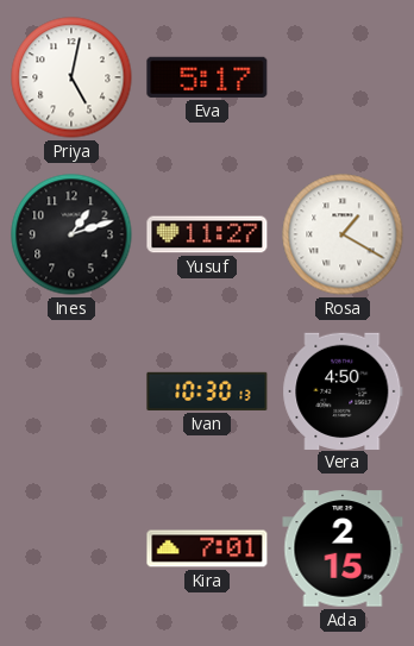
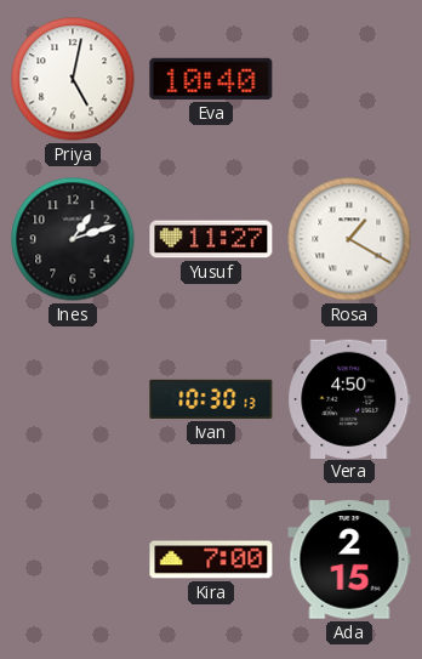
Eva: 5:17 -> 10:40
Kira: 7:01 -> 7:00
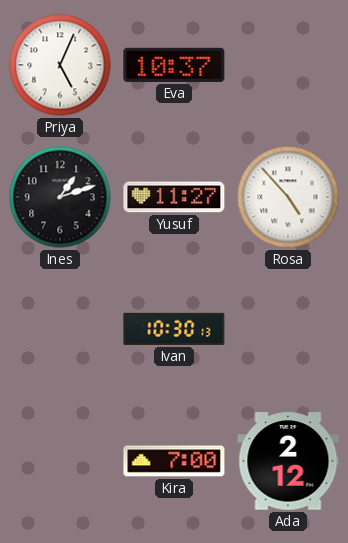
Priya: 5:02 -> 5:04
Eva: 10:40 -> 10:37
Rosa: 1:20 -> 4:53
Vera: 4:50 -> none
Ada: 2:15 -> 2:12
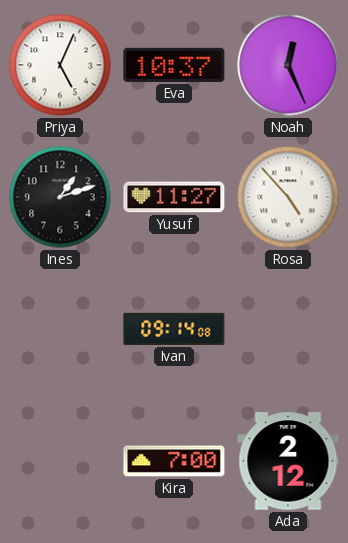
Noah: none -> 12:26
Ivan: 10:30 -> 09:14
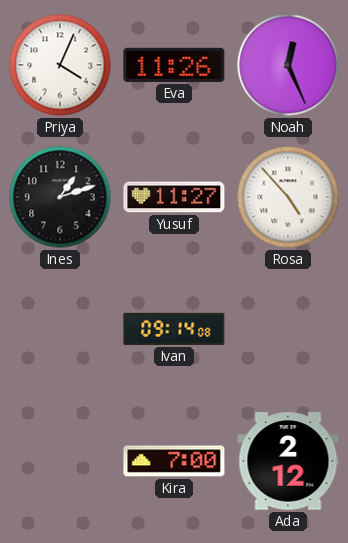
Priya: 5:04 -> 4:04
Eva: 10:37 -> 11:26
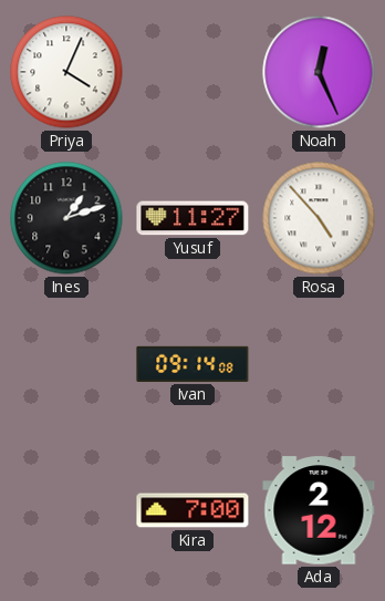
Eva: 11:26 -> none
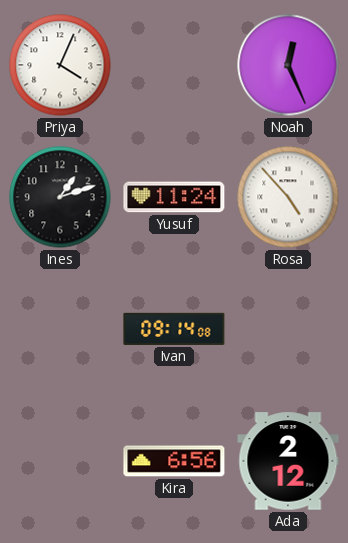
Yusuf: 11:27 -> 11:24
Kira: 7:00 -> 6:56
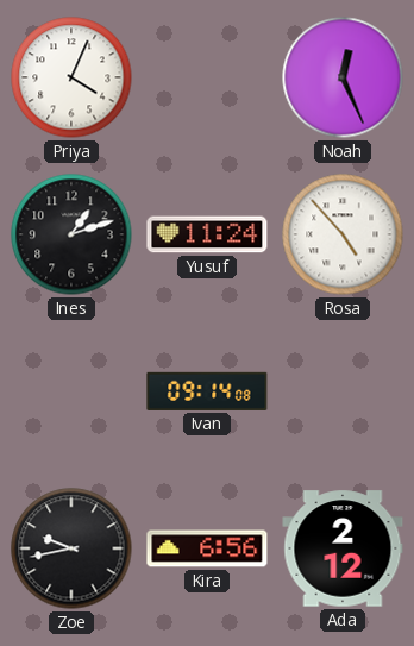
Zoe: none -> 9:43
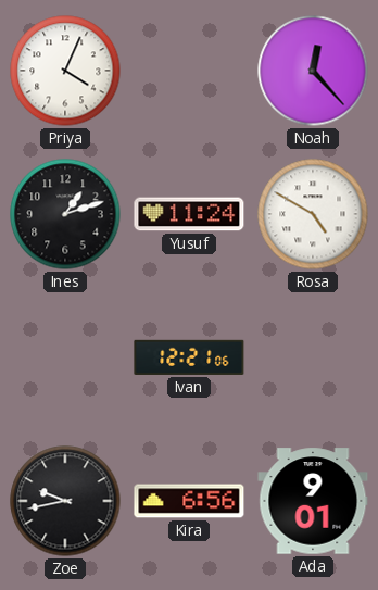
Noah: 12:26 -> 12:23
Rosa: 4:53 -> 4:50
Ivan: 09:14 -> 12:21
Ada: 2:12 -> 9:01
